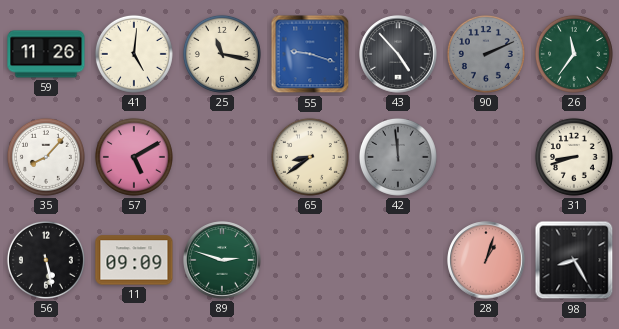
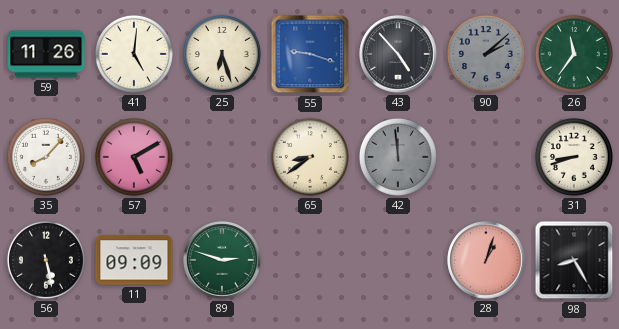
25: 11:17 -> 6:27
90: 2:11 -> 2:08
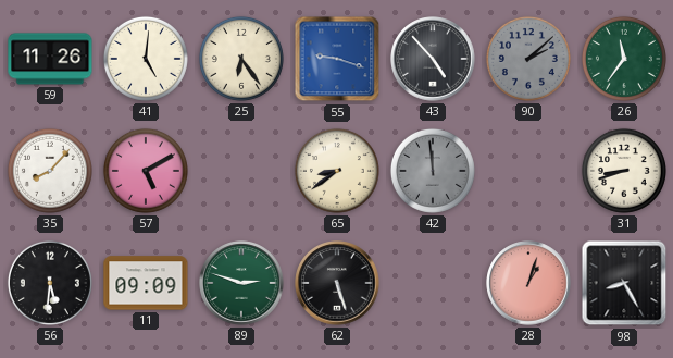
25: 6:27 -> 6:24
56: 5:28 -> 5:31
62: none -> 5:27
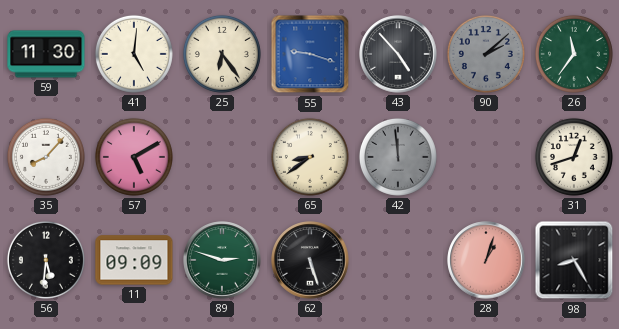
59: 11:26 -> 11:30
31: 8:42 -> 12:42
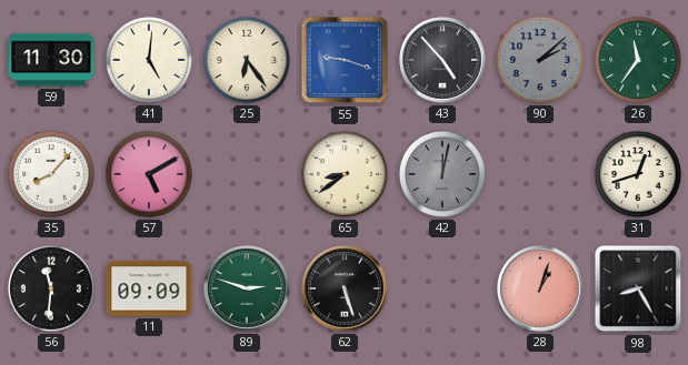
42: 11:59 -> 12:02
56: 5:31 -> 11:31
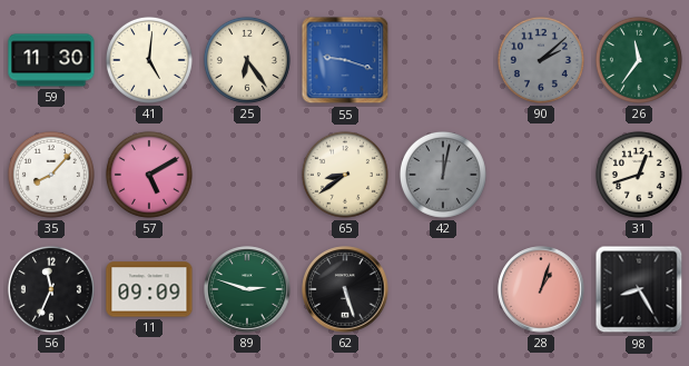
43: 4:53 -> none
56: 11:31 -> 11:34
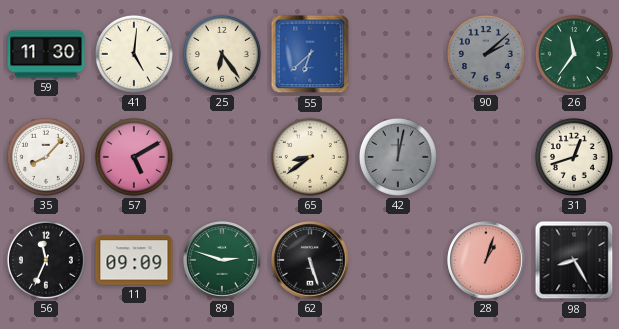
55: 9:18 -> 6:38
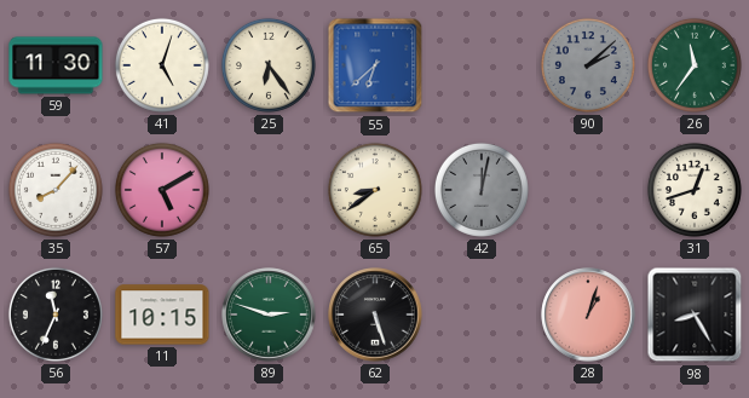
41: 5:01 -> 5:03
11: 09:09 -> 10:15
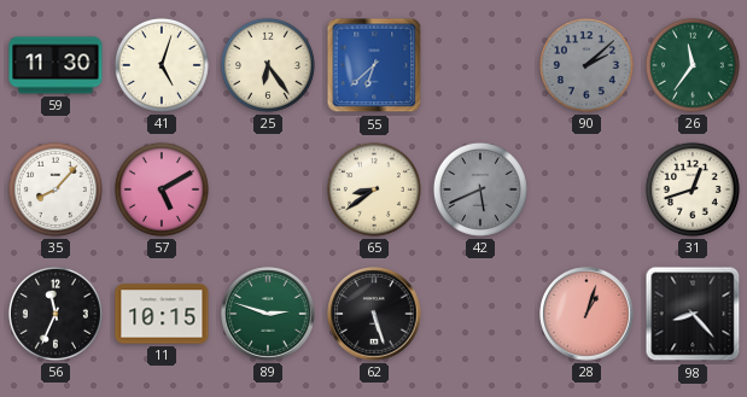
42: 12:02 -> 5:41
98: 8:25 -> 8:23
